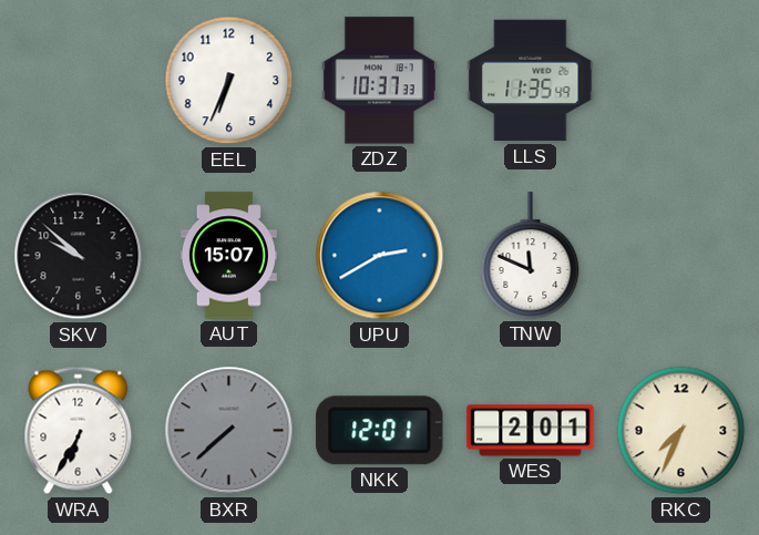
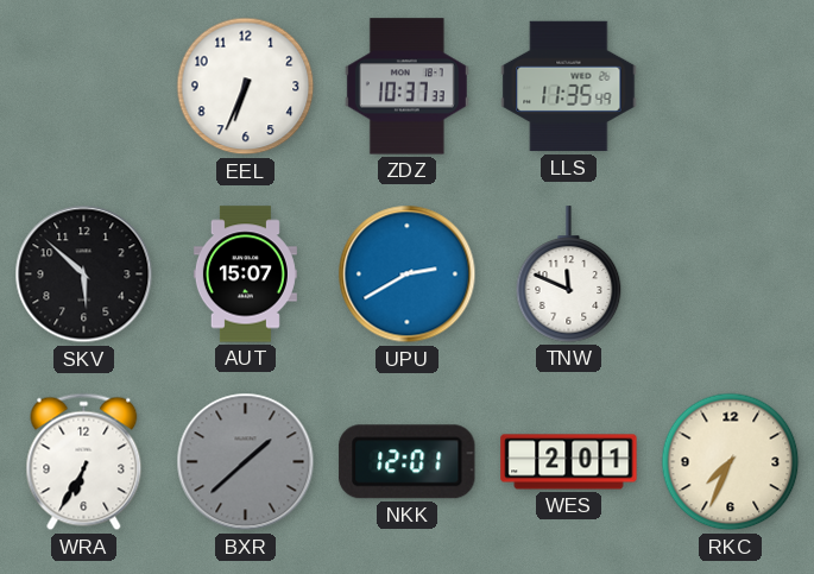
SKV: 9:52 -> 5:52
BXR: 7:38 -> 1:38
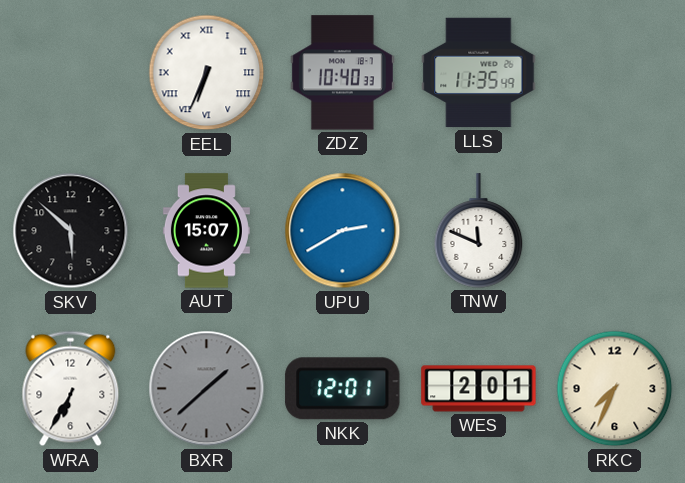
EEL numerals: Arabic -> Roman
ZDZ: 10:37 -> 10:40
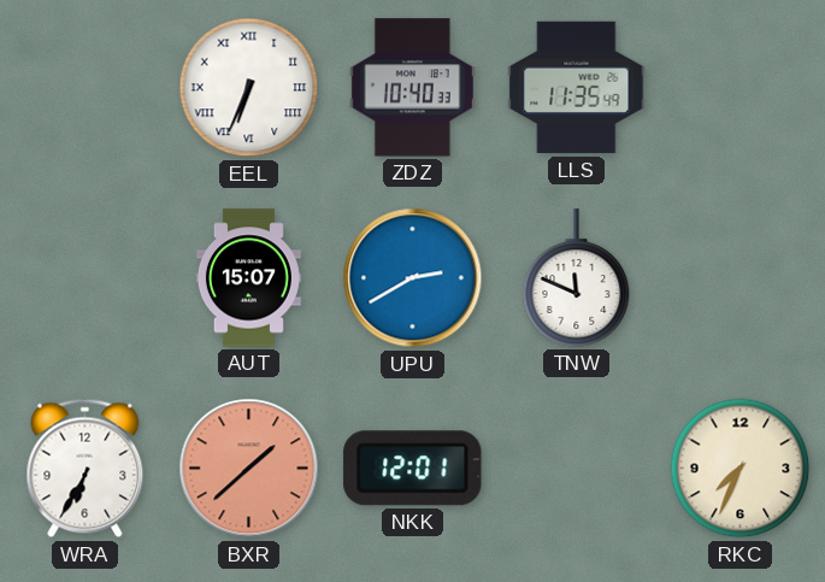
SKV: 5:52 -> none
BXR dial: grey -> salmon
WES: 2:01 -> none
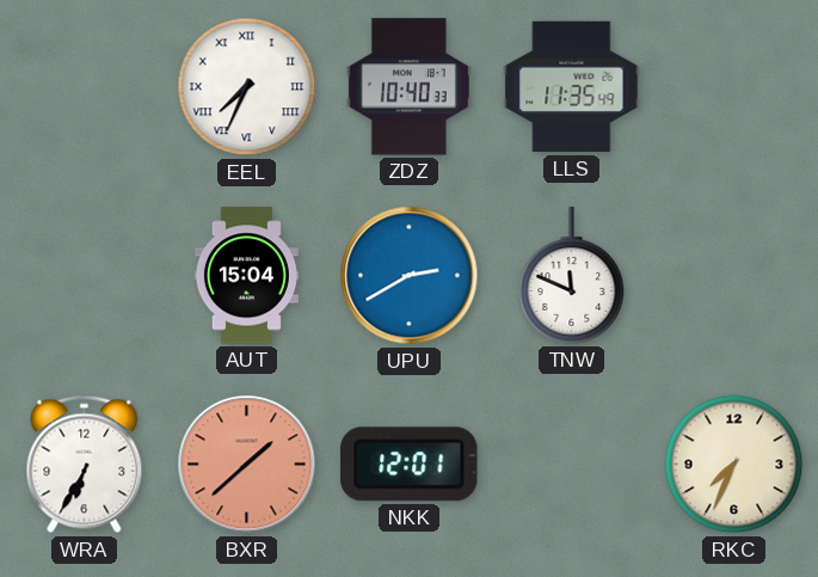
EEL: 6:34 -> 7:34
AUT: 15:07 -> 15:04
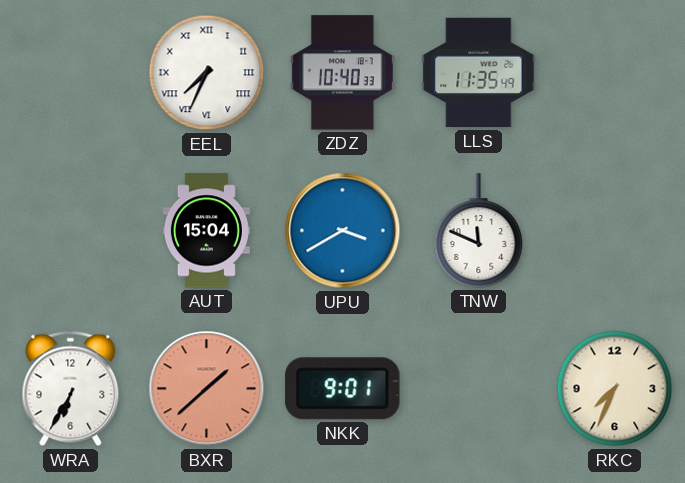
UPU: 2:40 -> 3:40
NKK: 12:01 -> 9:01
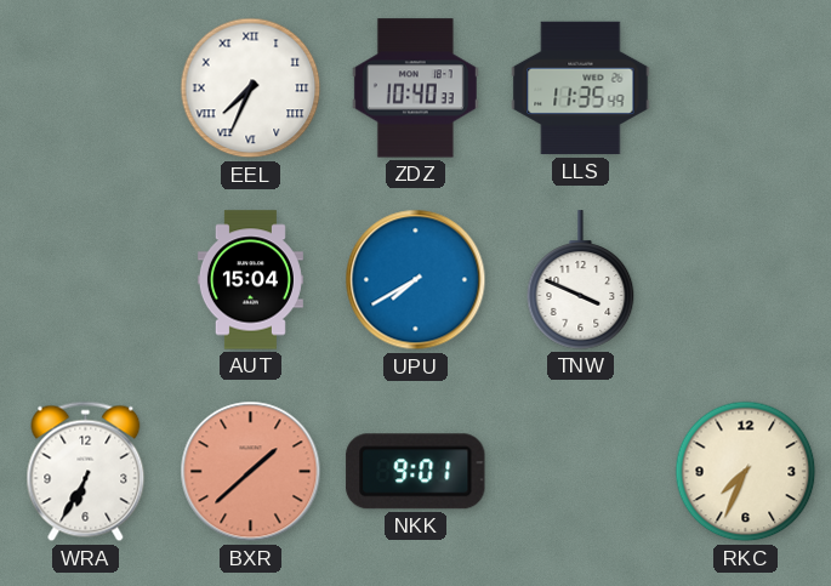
UPU: 3:40 -> 7:40
TNW: 11:49 -> 3:49
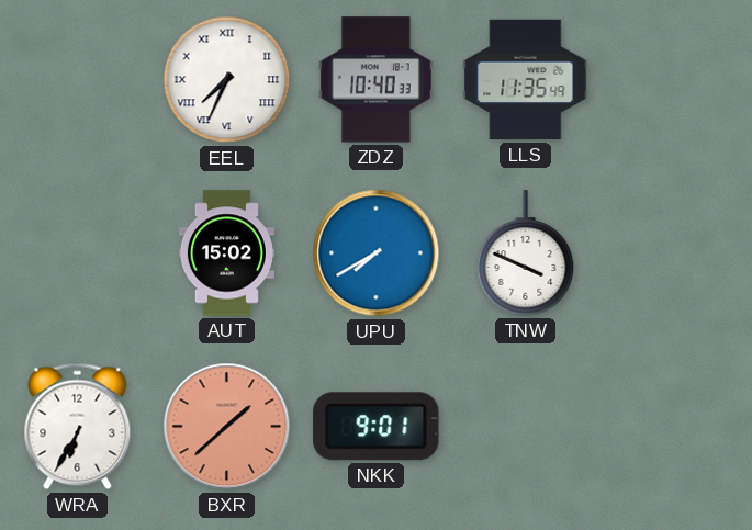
AUT: 15:04 -> 15:02
RKC: 7:34 -> none
